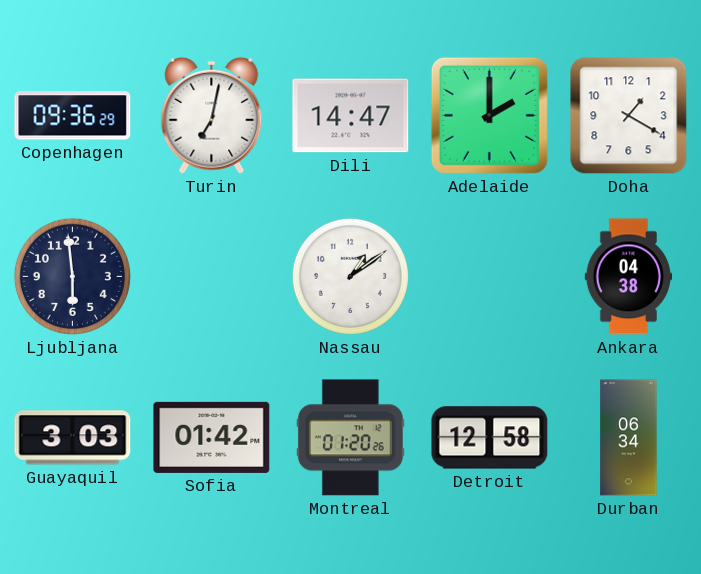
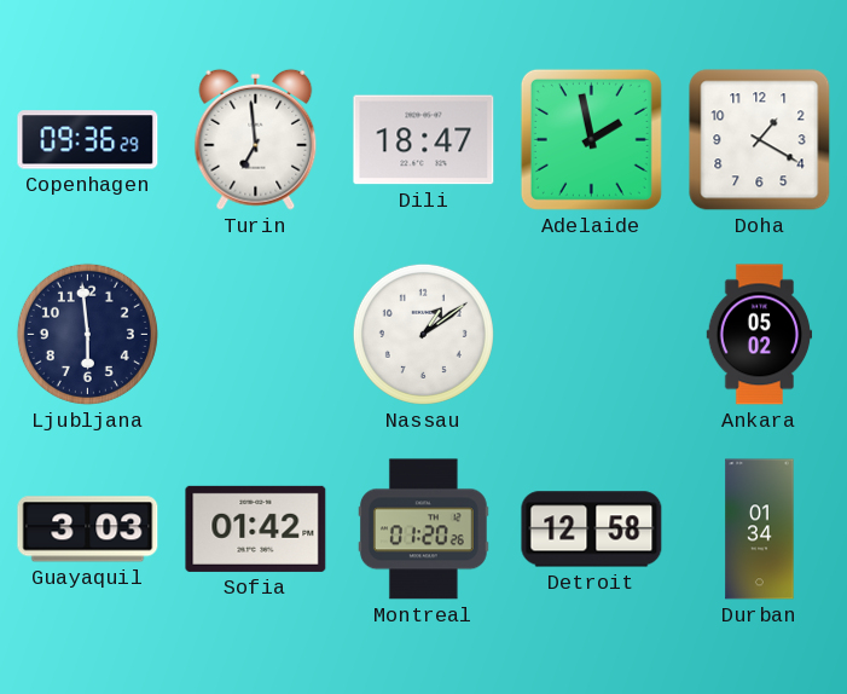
Turin: 7:02 -> 6:59
Dili: 14:47 -> 18:47
Adelaide: 2:00 -> 1:58
Ankara: 04:38 -> 05:02
Durban: 06:34 -> 01:34
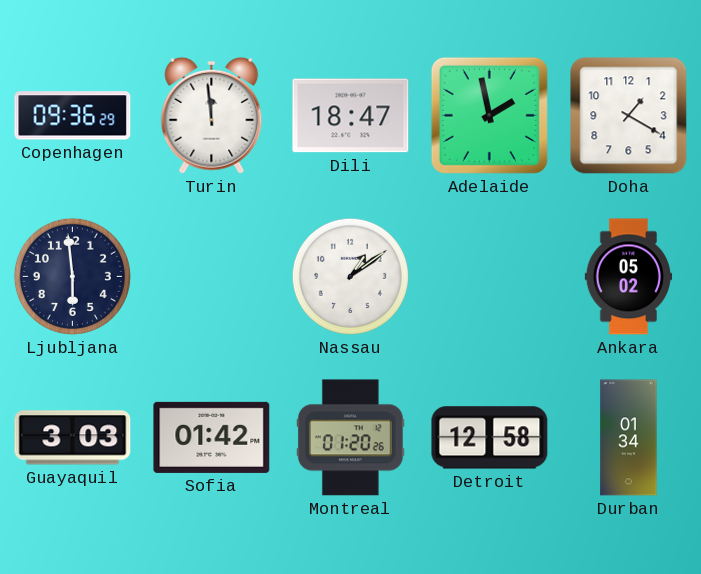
Turin: 6:59 -> 11:59
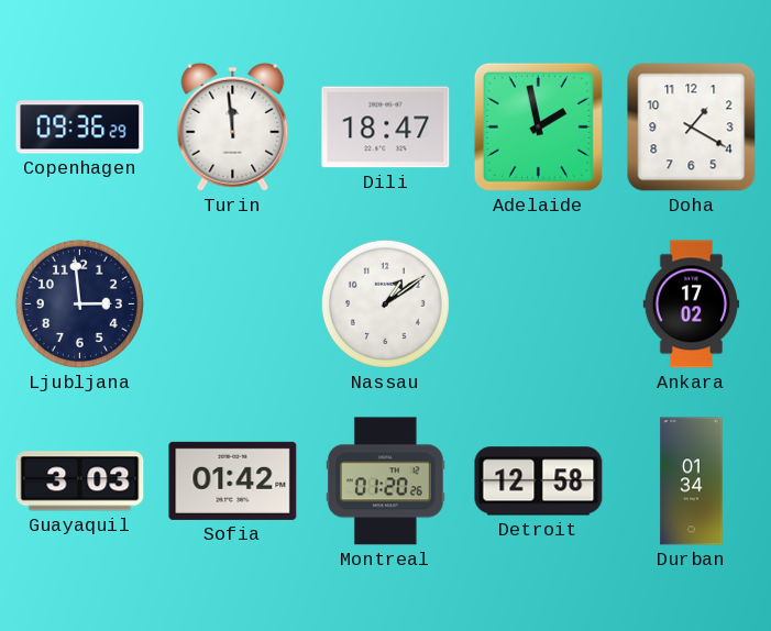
Ljubljana: 5:59 -> 2:59
Ankara: 05:02 -> 17:02
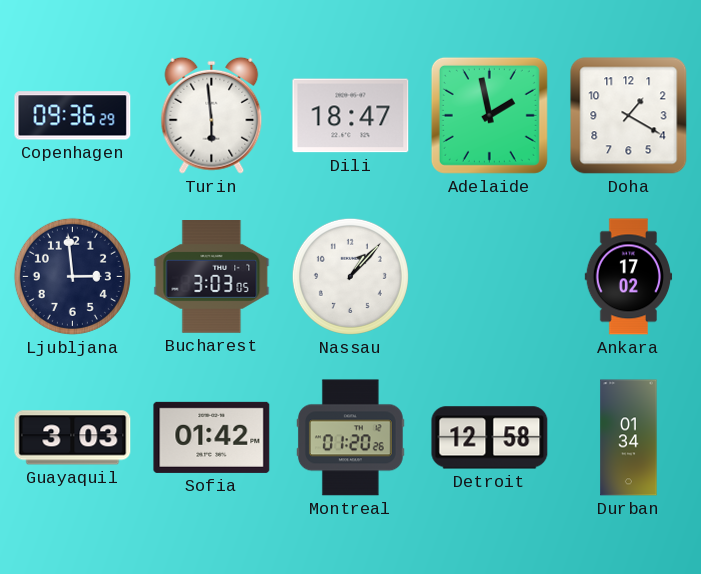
Turin: 11:59 -> 5:59
Bucharest: none -> 3:03
Nassau: 1:09 -> 1:07
